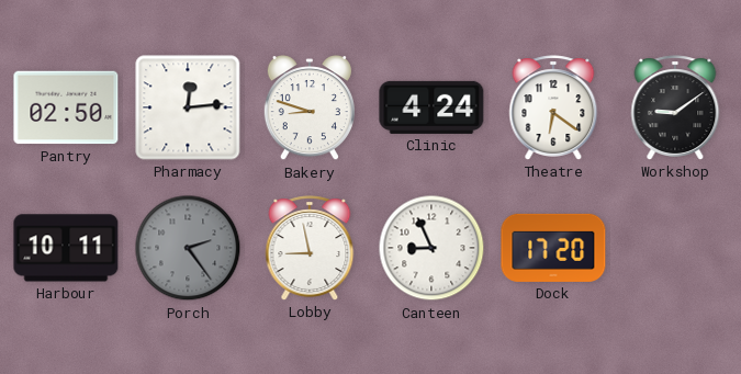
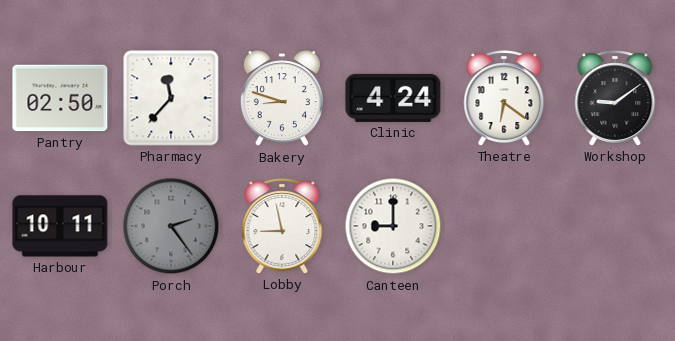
Pharmacy: 12:14 -> 11:37
Canteen: 8:56 -> 9:00
Dock: 17:20 -> none
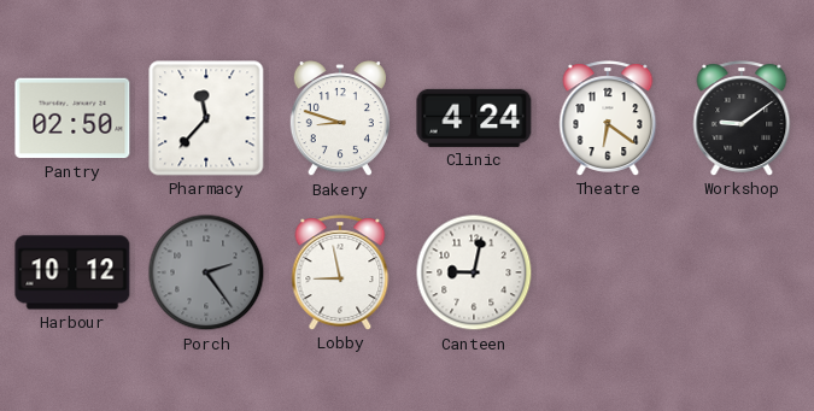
Harbour: 10:11 -> 10:12
Canteen: 9:00 -> 9:02
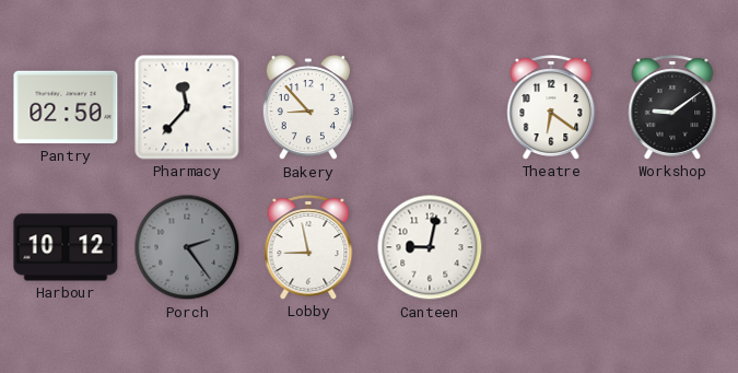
Bakery: 8:48 -> 8:53
Clinic: 4:24 -> none
